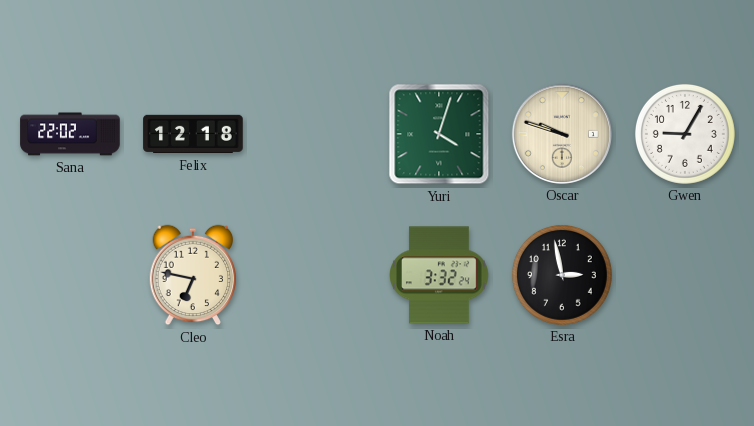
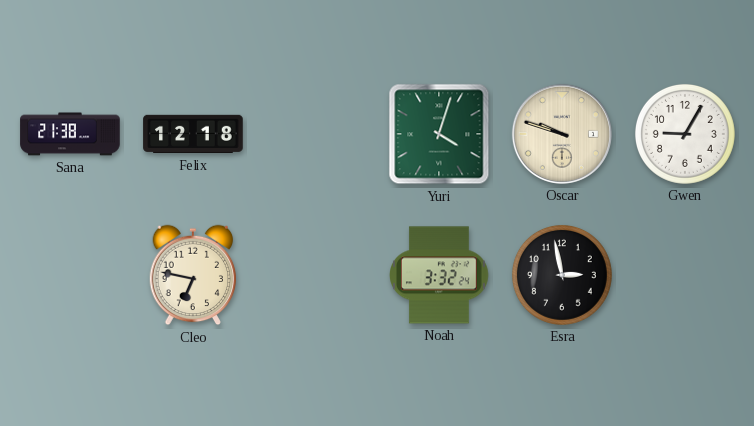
Sana: 22:02 -> 21:38
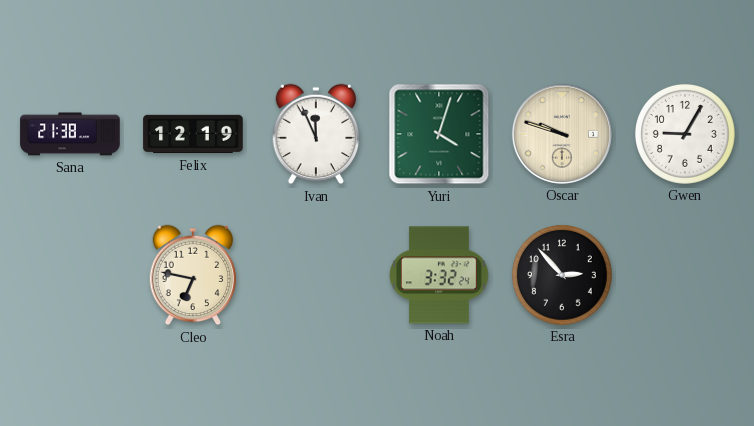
Felix: 12:18 -> 12:19
Ivan: none -> 11:56
Esra: 2:58 -> 2:53
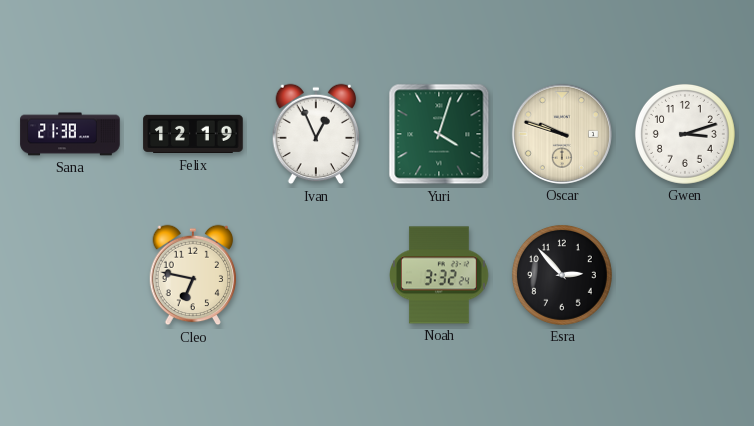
Ivan: 11:56 -> 12:56
Gwen: 9:05 -> 3:12
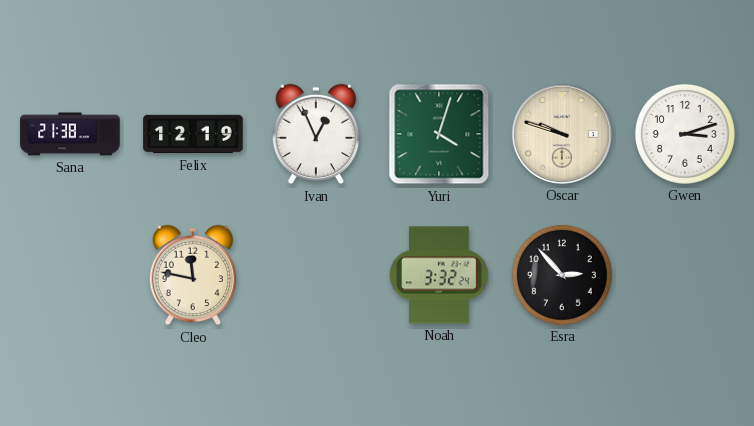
Cleo: 6:47 -> 11:47
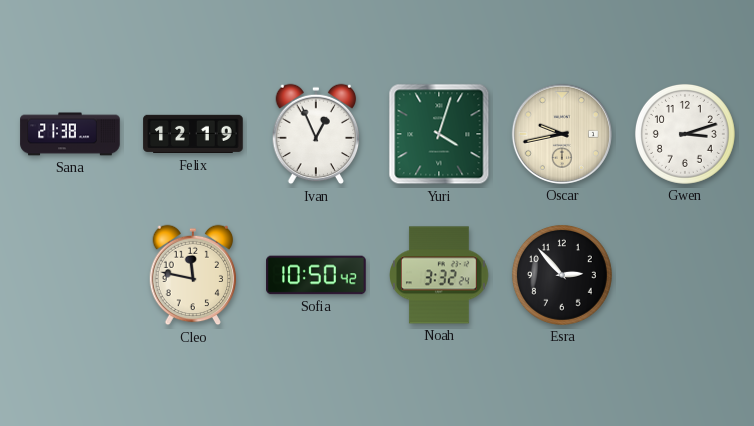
Oscar: 9:48 -> 9:43
Sofia: none -> 10:50
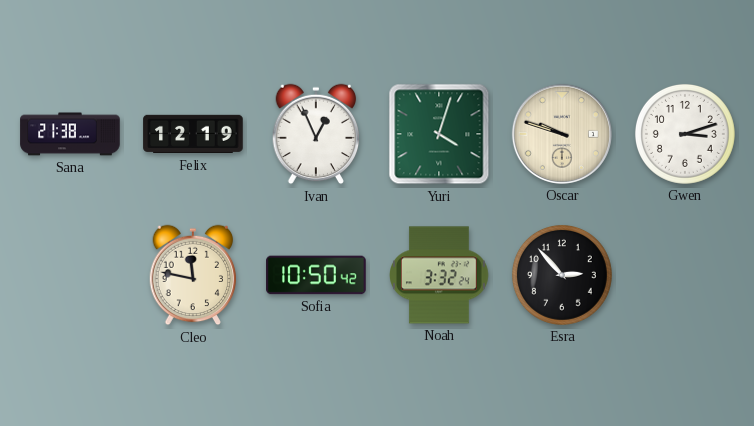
Oscar: 9:43 -> 9:48
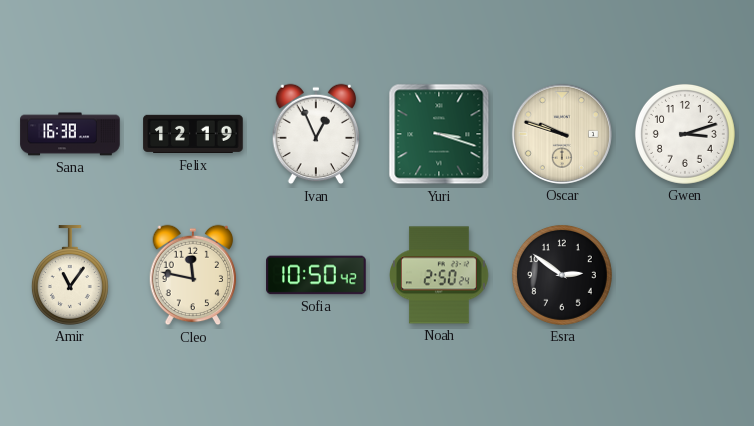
Sana: 21:38 -> 16:38
Yuri: 4:03 -> 3:18
Amir: none -> 11:06
Noah: 3:32 -> 2:50
Esra: 2:53 -> 2:51
